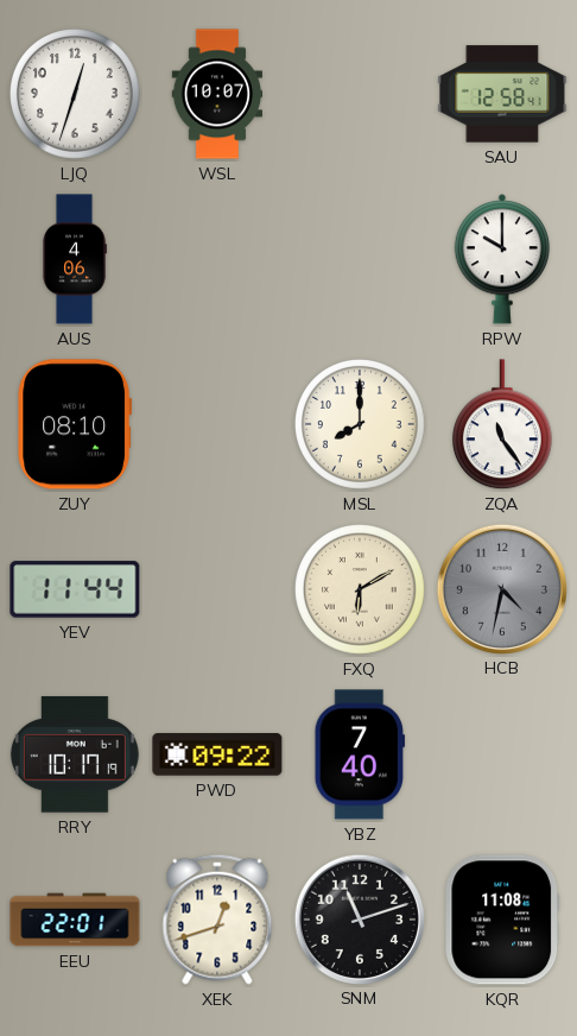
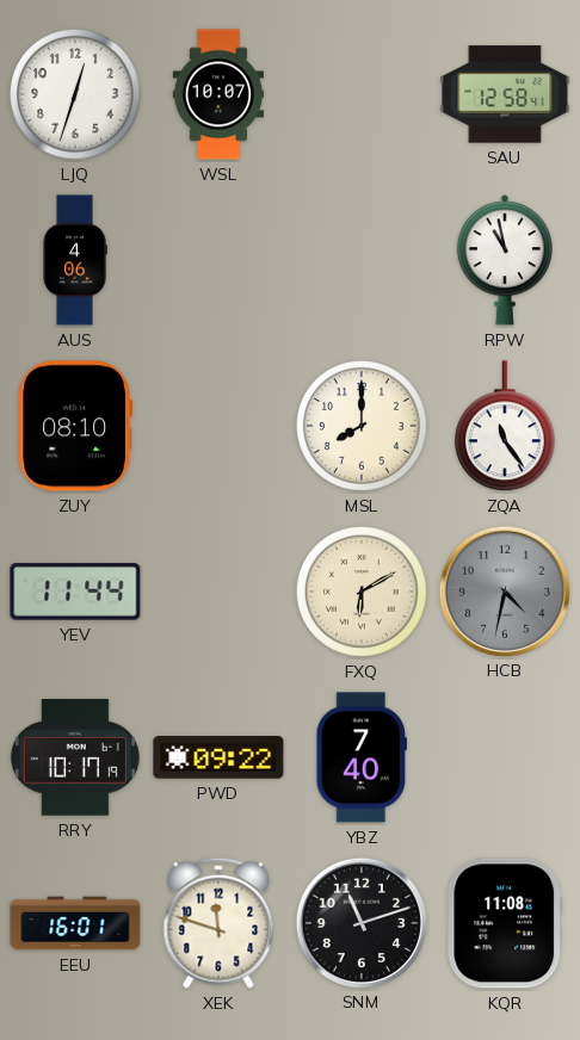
RPW: 10:00 -> 10:58
EEU: 22:01 -> 16:01
XEK: 12:42 -> 11:48
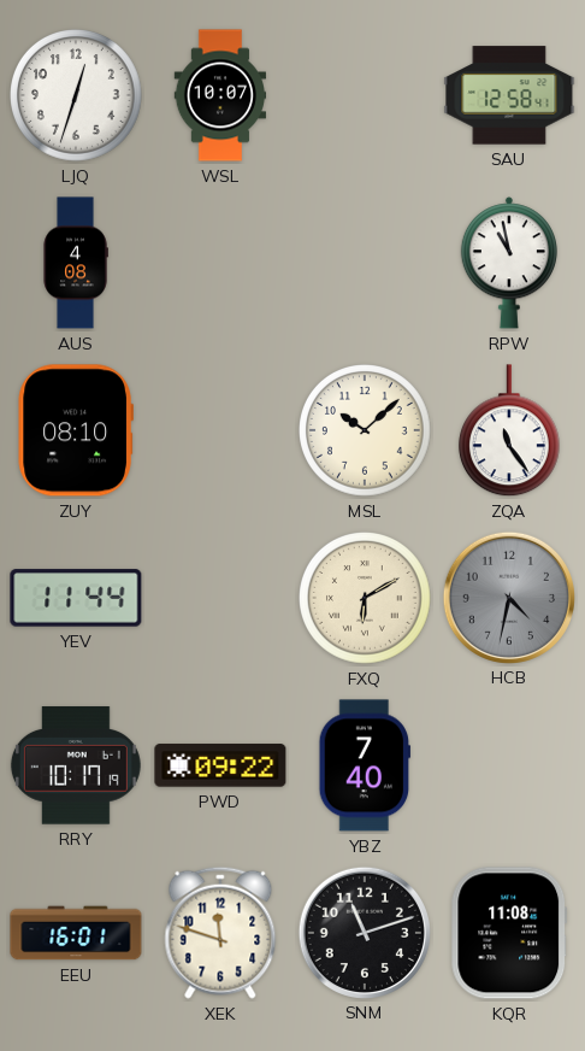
AUS: 4:06 -> 4:08
MSL: 8:00 -> 10:08
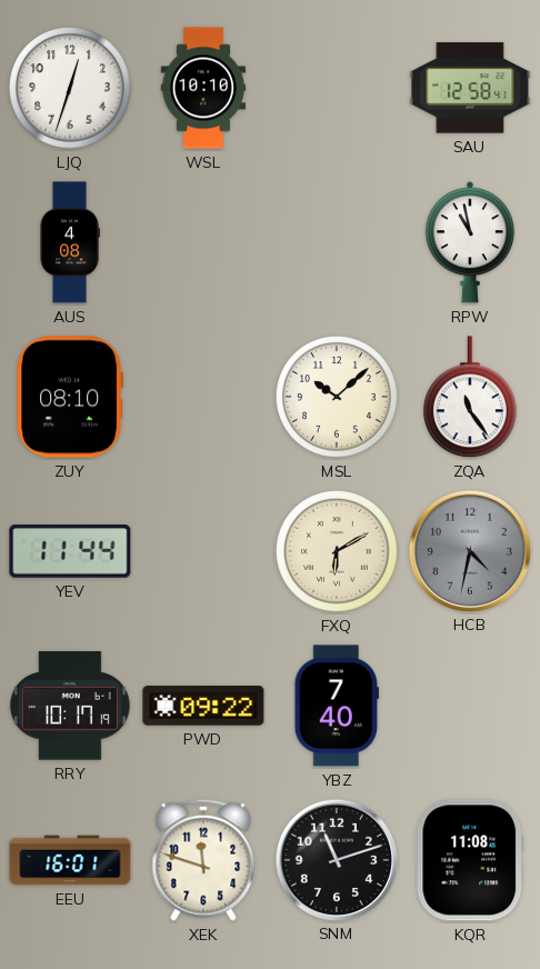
WSL: 10:07 -> 10:10
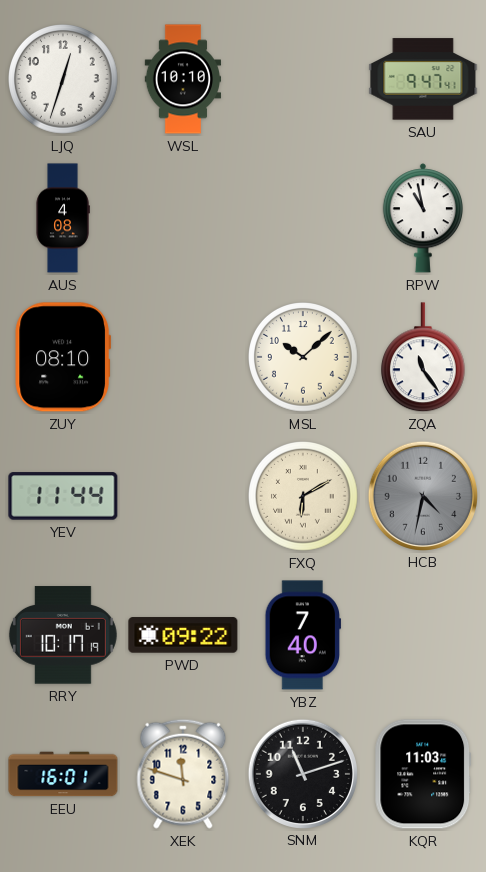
SAU: 12:58 -> 9:47
KQR: 11:08 -> 11:03
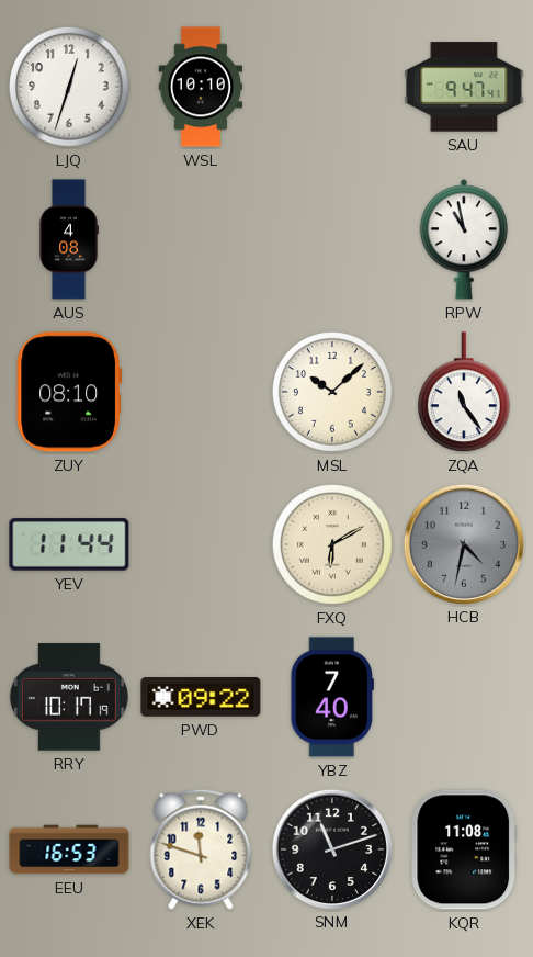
EEU: 16:01 -> 16:53
KQR: 11:03 -> 11:08
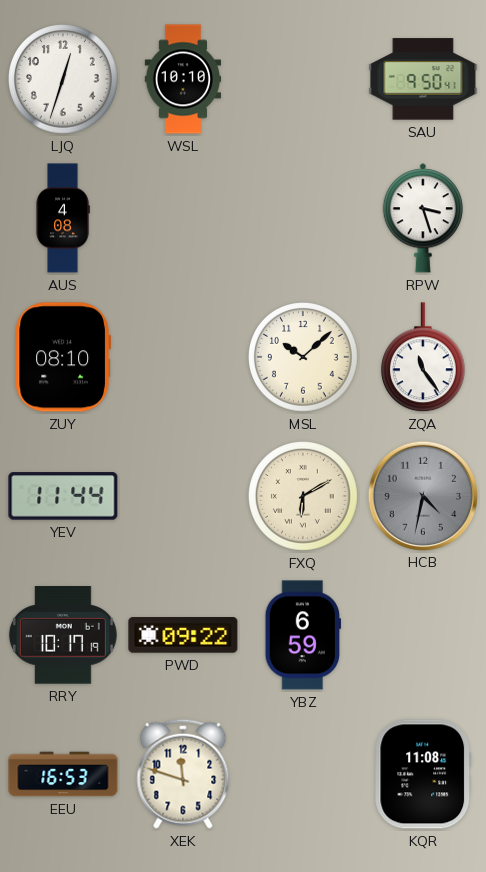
SAU: 9:47 -> 9:50
RPW: 10:58 -> 3:27
YBZ: 7:40 -> 6:59
SNM: 11:12 -> none
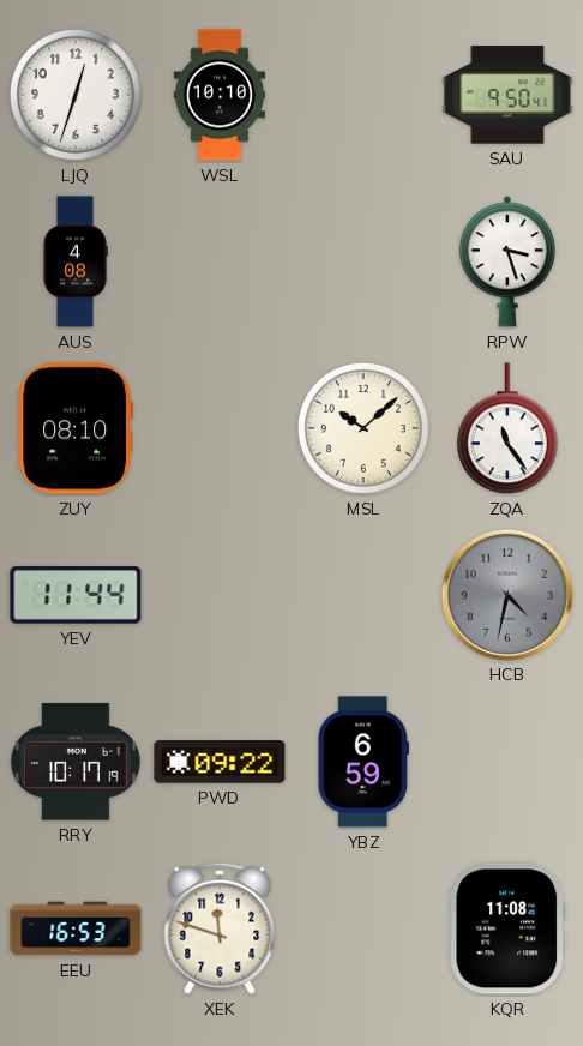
FXQ: 6:10 -> none
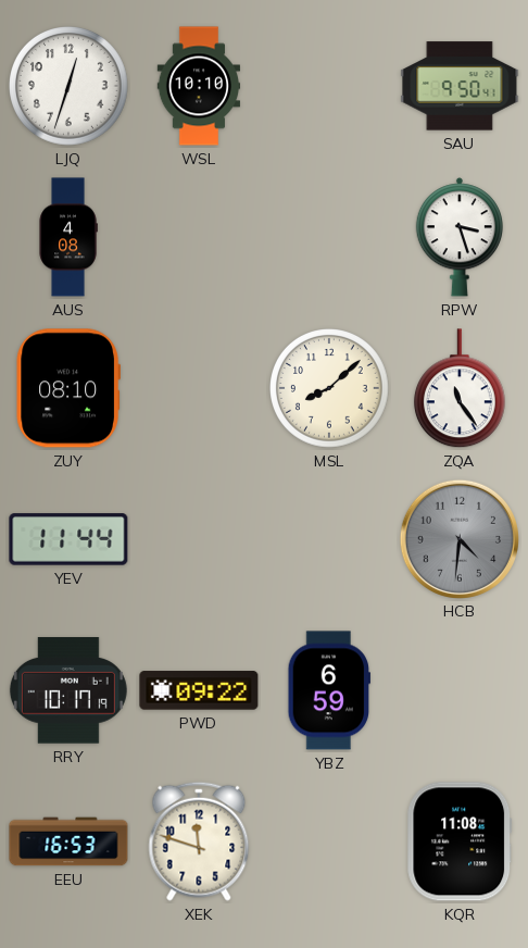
MSL: 10:08 -> 8:08
HCB: 4:32 -> 4:31
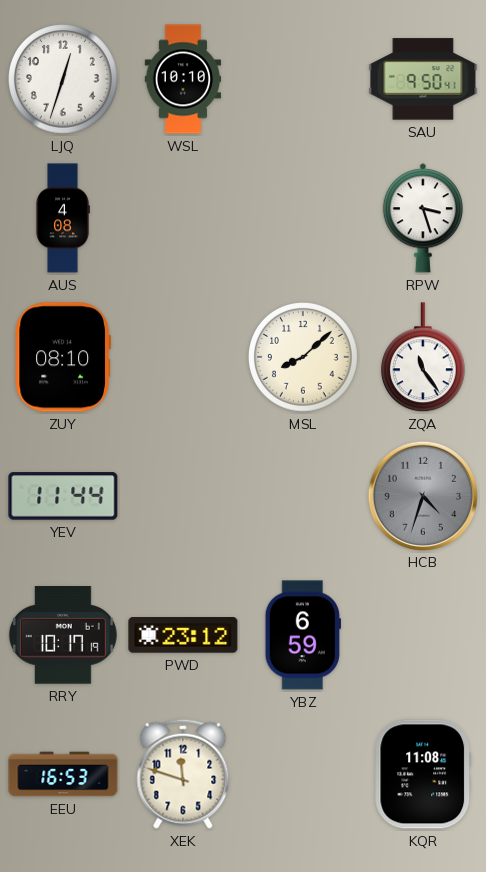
HCB: 4:31 -> 4:33
PWD: 09:22 -> 23:12
